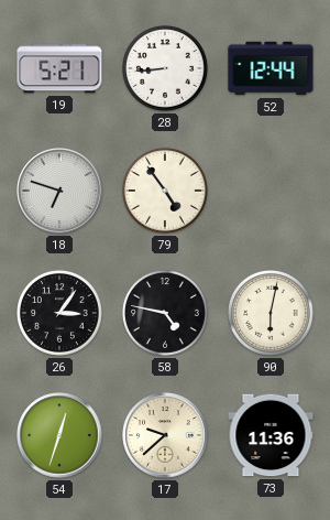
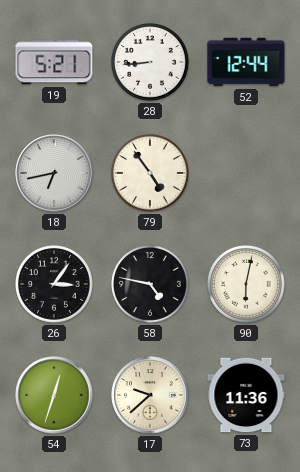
18: 6:48 -> 6:43
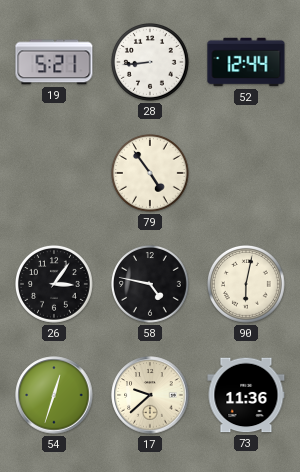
18: 6:43 -> none
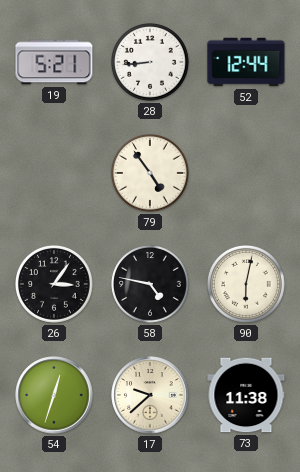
73: 11:36 -> 11:38
